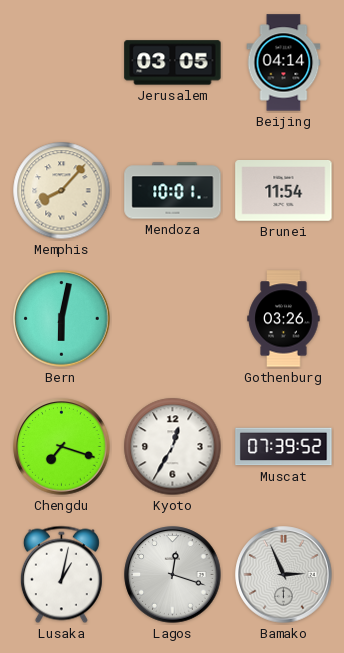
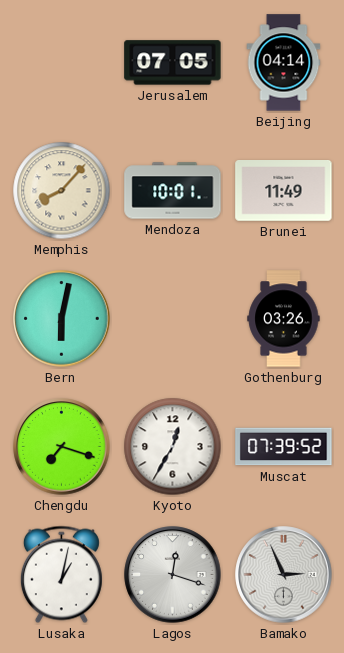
Jerusalem: 03:05 -> 07:05
Brunei: 11:54 -> 11:49
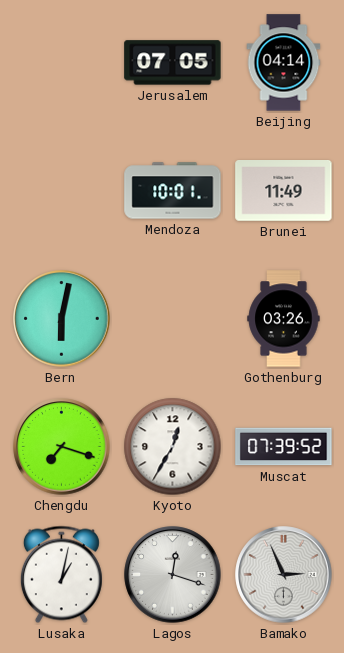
Memphis: 8:07 -> none
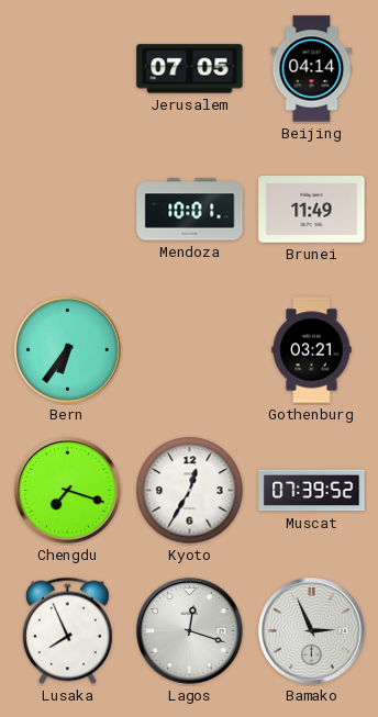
Bern: 6:02 -> 6:36
Gothenburg: 03:26 -> 03:21
Lusaka: 1:02 -> 7:56
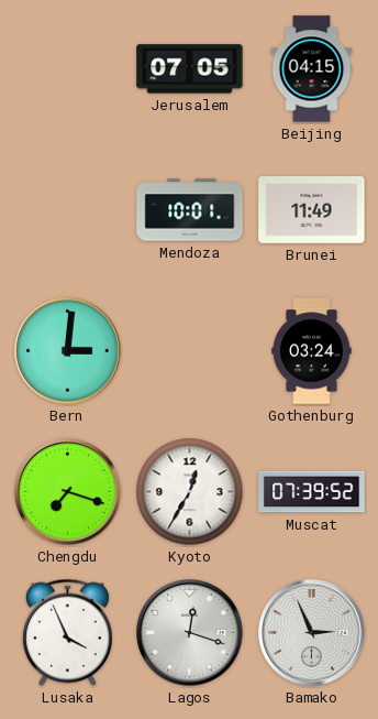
Beijing: 04:14 -> 04:15
Bern: 6:36 -> 3:01
Gothenburg: 03:21 -> 03:24
Lusaka: 7:56 -> 3:56
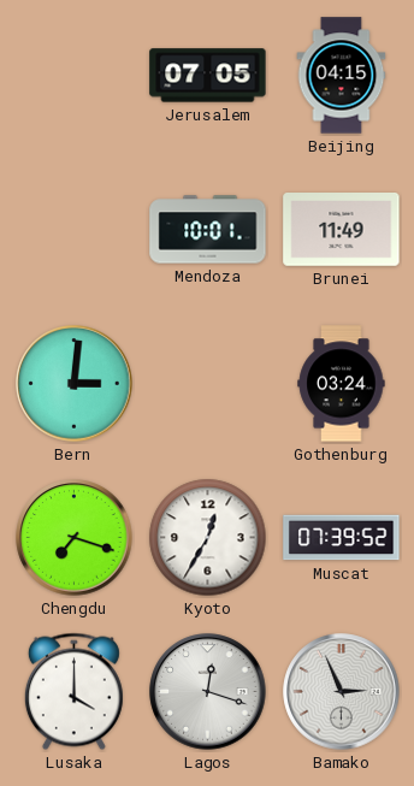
Lusaka: 3:56 -> 4:00
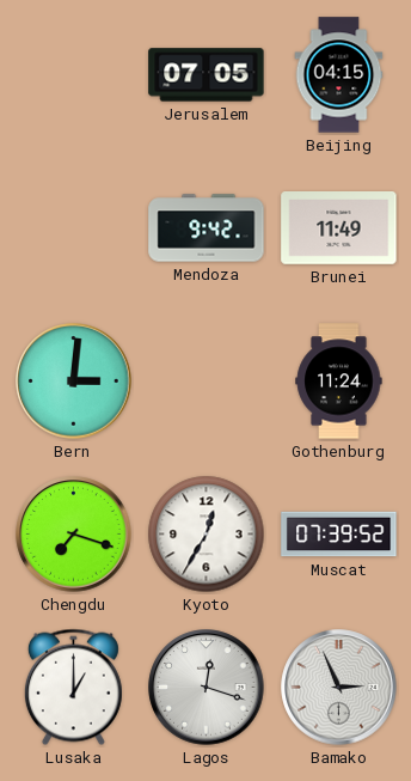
Mendoza: 10:01 -> 9:42
Gothenburg: 03:24 -> 11:24
Lusaka: 4:00 -> 1:00
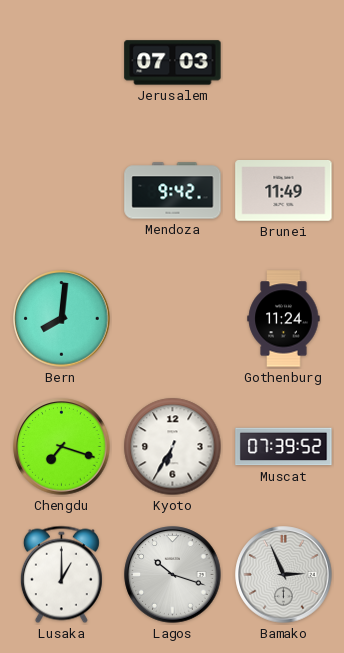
Jerusalem: 07:05 -> 07:03
Beijing: 04:15 -> none
Bern: 3:01 -> 8:01
Kyoto: 12:35 -> 6:35
Lagos: 12:18 -> 10:18
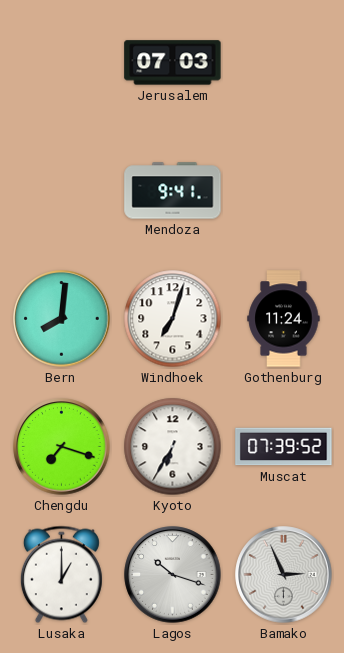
Mendoza: 9:42 -> 9:41
Brunei: 11:49 -> none
Windhoek: none -> 7:03
